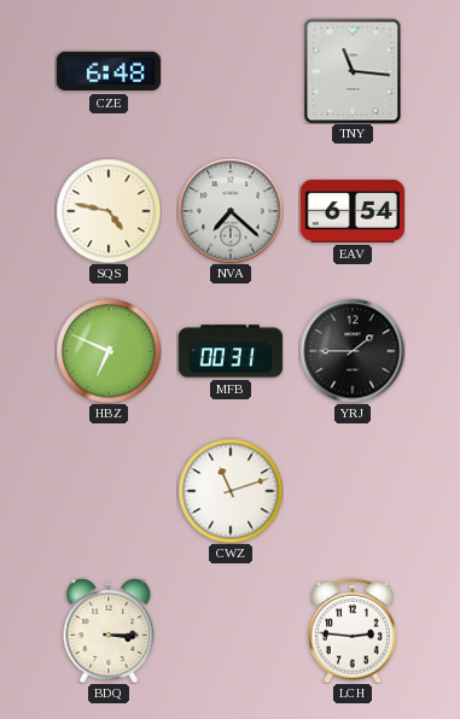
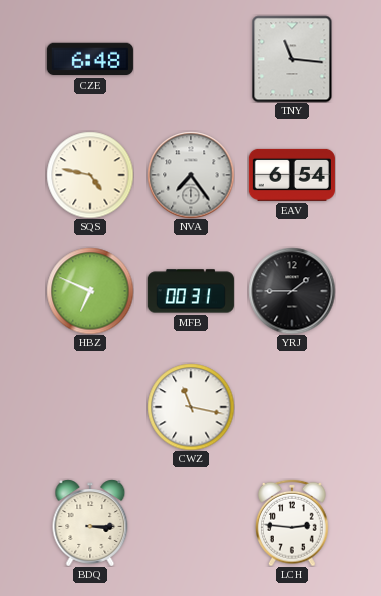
NVA: 7:22 -> 7:24
CWZ: 11:12 -> 11:17
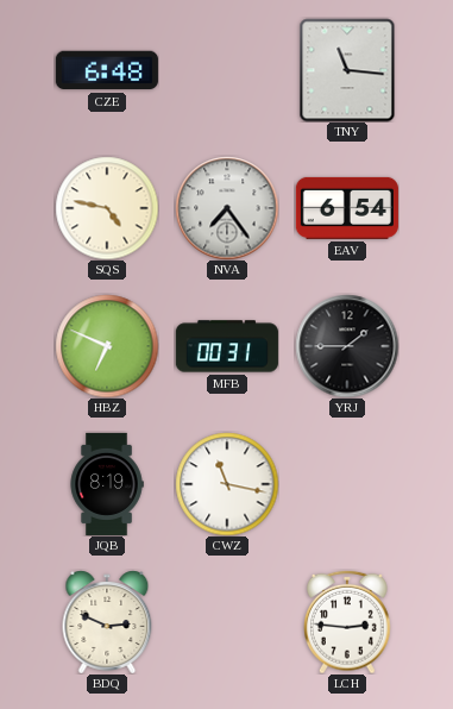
JQB: none -> 8:19
BDQ: 3:15 -> 2:49
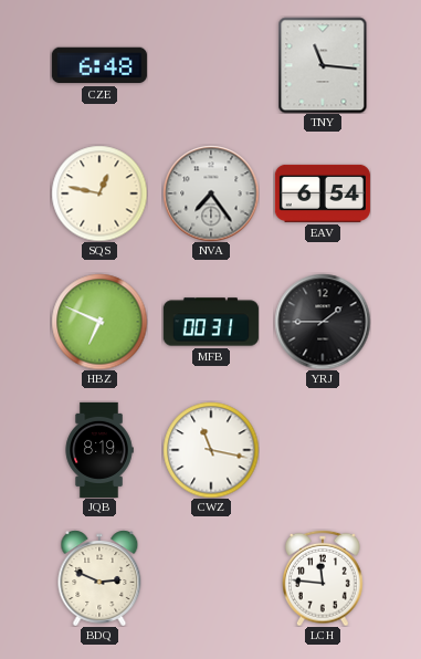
SQS: 4:47 -> 12:47
LCH: 2:46 -> 11:46
